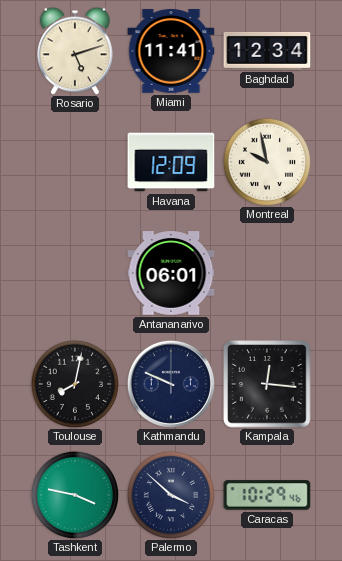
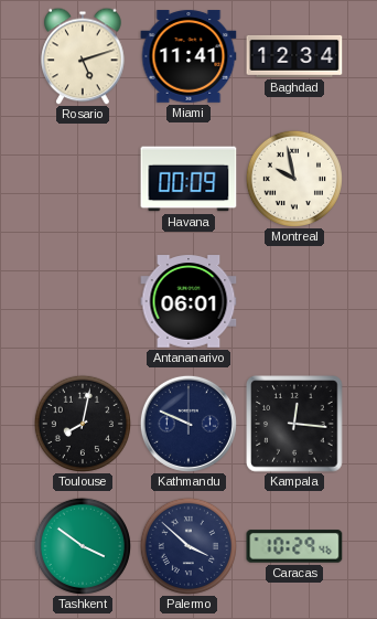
Havana: 12:09 -> 00:09
Tashkent: 3:47 -> 3:51
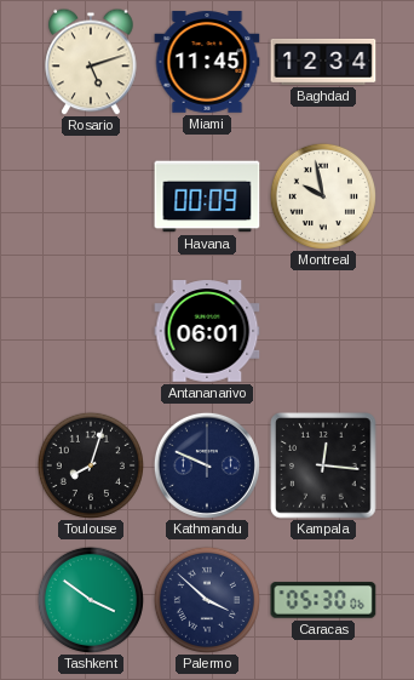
Miami: 11:41 -> 11:45
Toulouse: 8:02 -> 8:03
Caracas: 10:29 -> 05:30
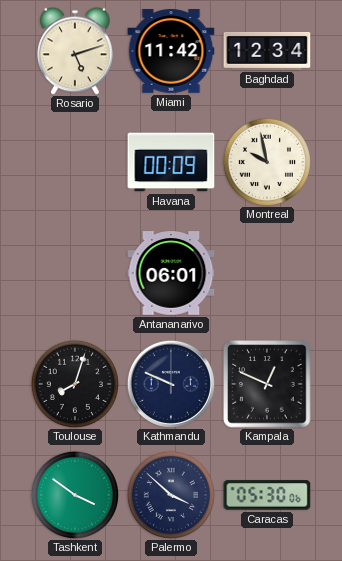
Miami: 11:45 -> 11:42
Kampala: 12:16 -> 12:49
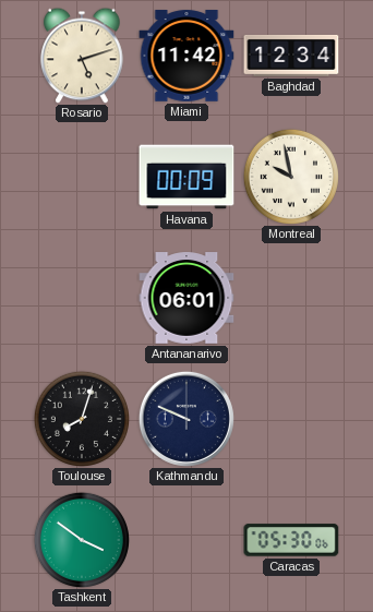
Kampala: 12:49 -> none
Palermo: 3:52 -> none
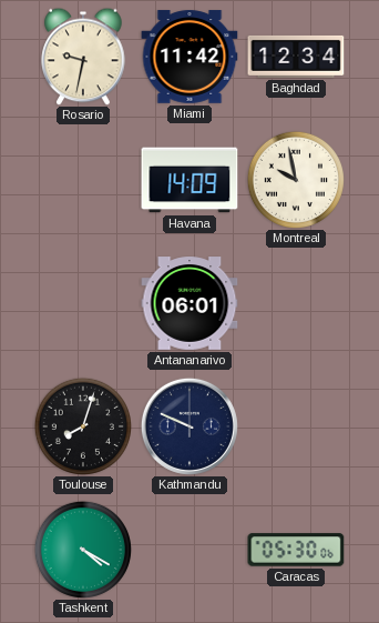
Rosario: 5:12 -> 9:32
Havana: 00:09 -> 14:09
Tashkent: 3:51 -> 4:20
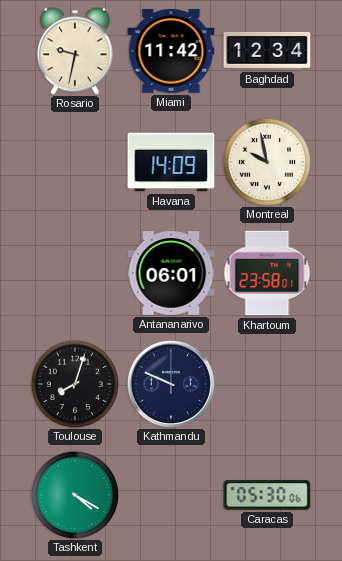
Khartoum: none -> 23:58
